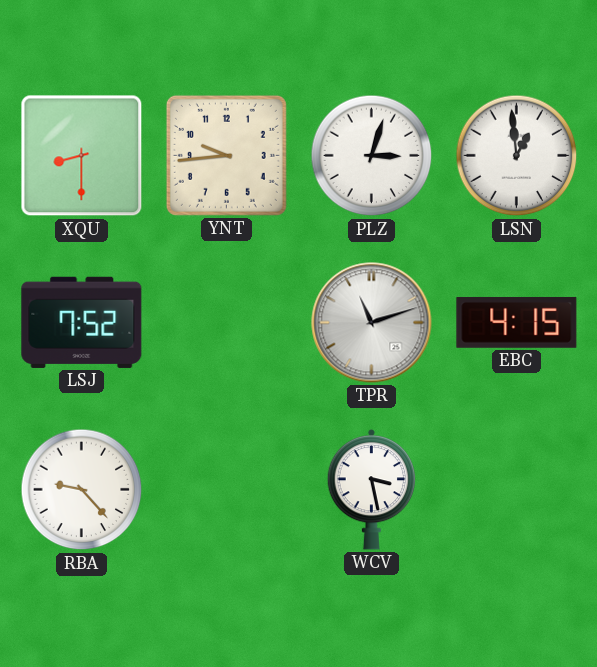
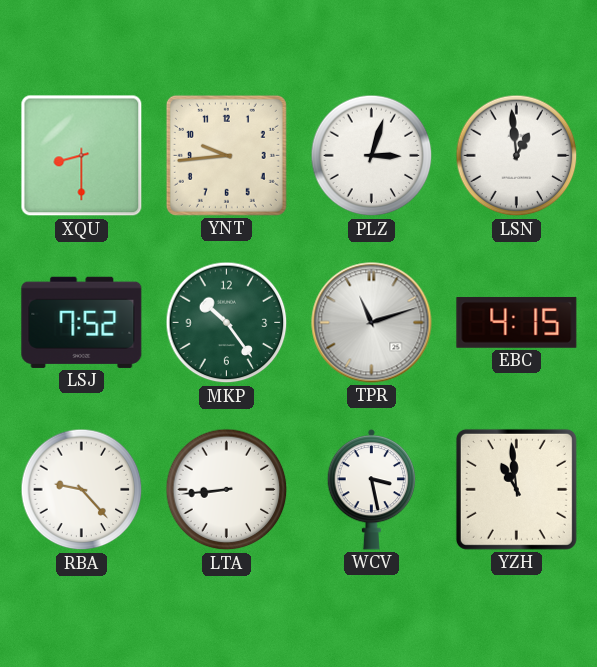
MKP: none -> 10:24
LTA: none -> 8:44
YZH: none -> 10:59
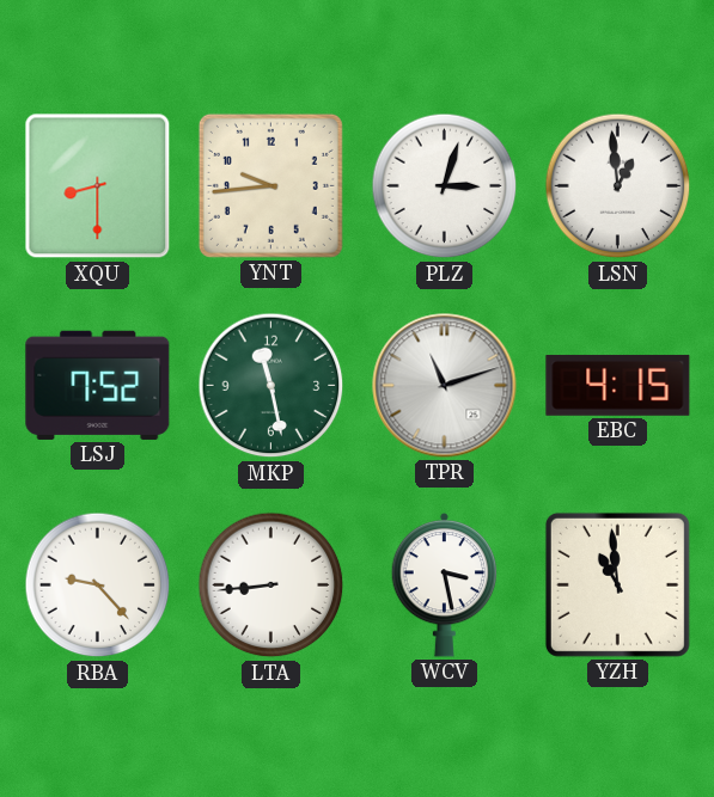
MKP: 10:24 -> 11:28
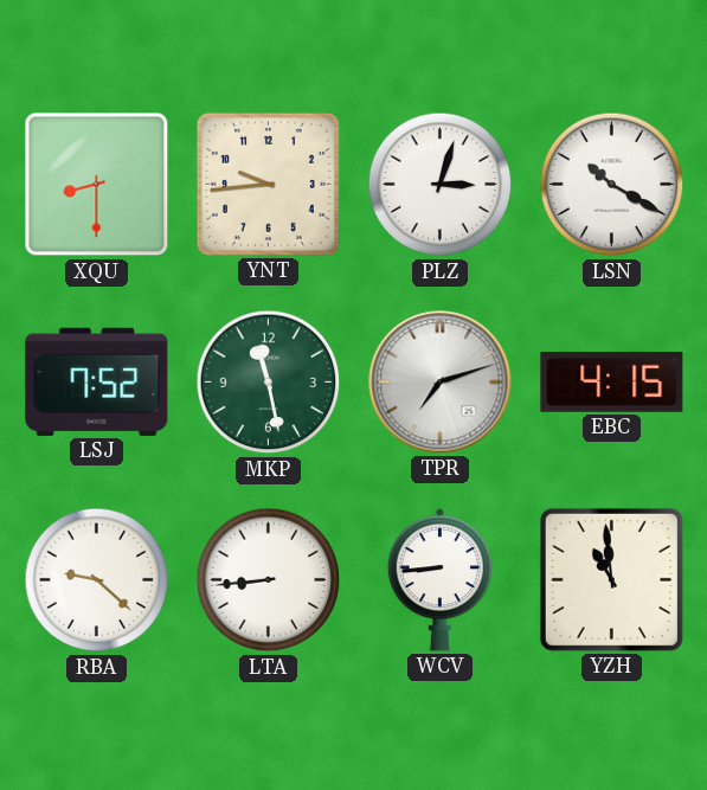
LSN: 12:59 -> 10:20
TPR: 11:12 -> 7:12
RBA: 9:23 -> 9:22
WCV: 3:28 -> 8:44
